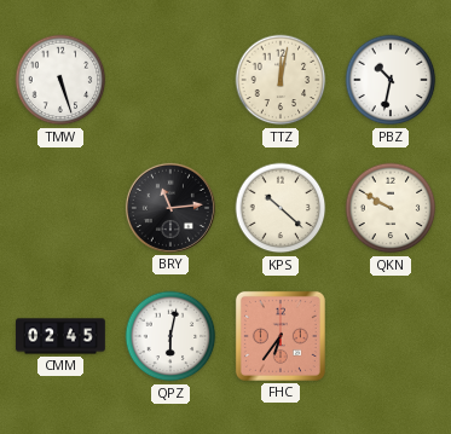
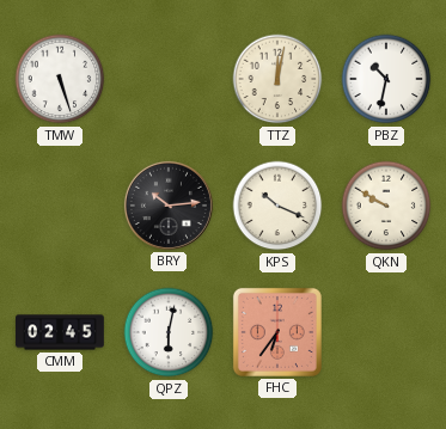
BRY: 11:14 -> 10:14
KPS: 10:22 -> 10:19
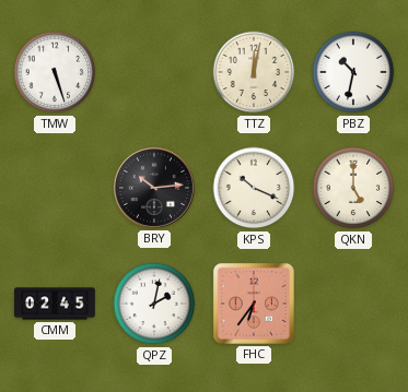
QKN: 9:50 -> 5:00
QPZ: 6:02 -> 2:02
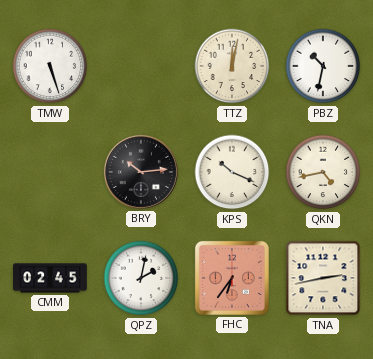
QKN: 5:00 -> 4:43
TNA: none -> 2:43
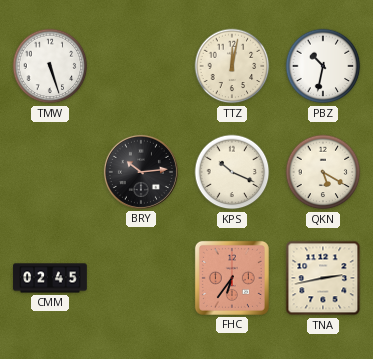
QKN: 4:43 -> 5:20
QPZ: 2:02 -> none
